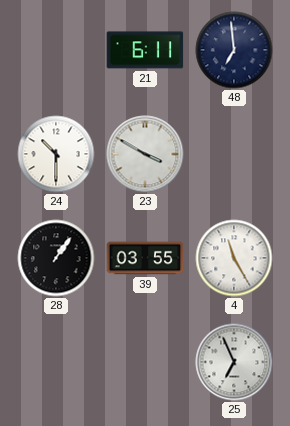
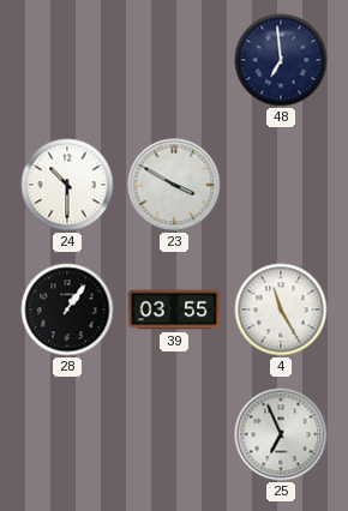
21: 6:11 -> none
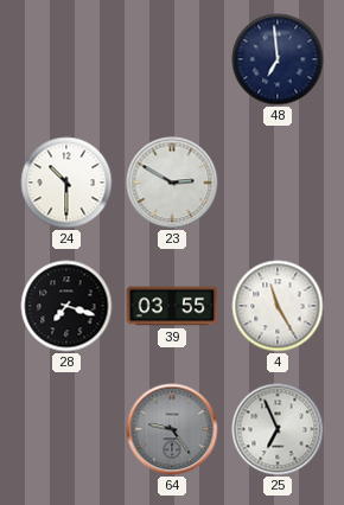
23: 3:50 -> 2:50
28: 1:06 -> 7:18
64: none -> 9:24
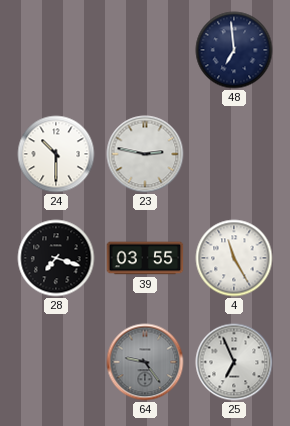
23: 2:50 -> 2:47
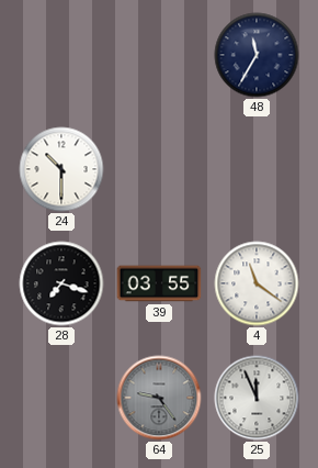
48: 6:59 -> 11:35
23: 2:47 -> none
4: 11:25 -> 11:21
25: 6:56 -> 11:56
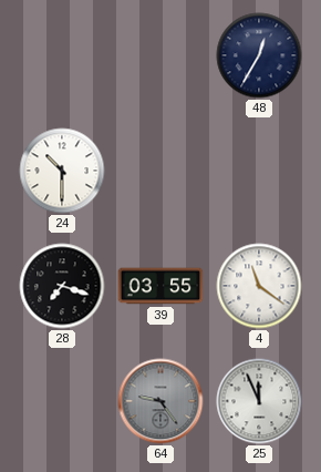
48: 11:35 -> 12:35
